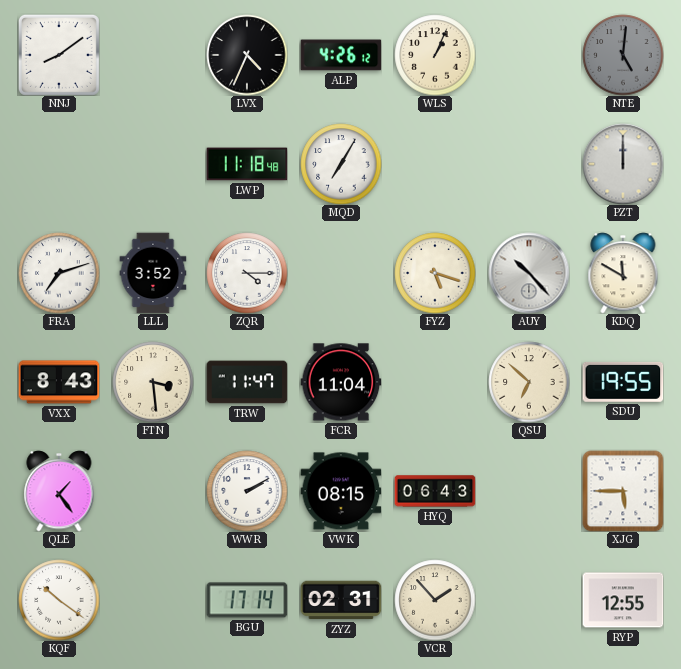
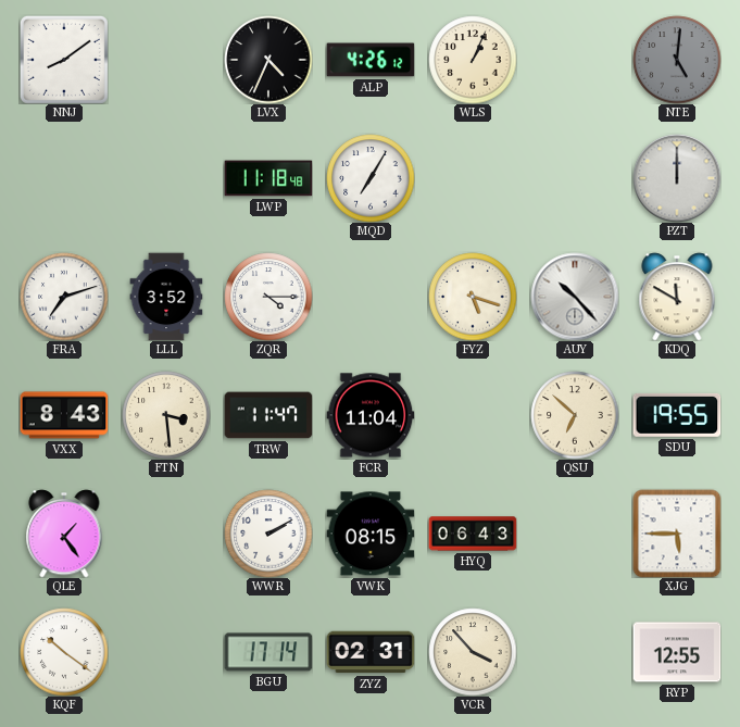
VCR: 1:53 -> 3:53
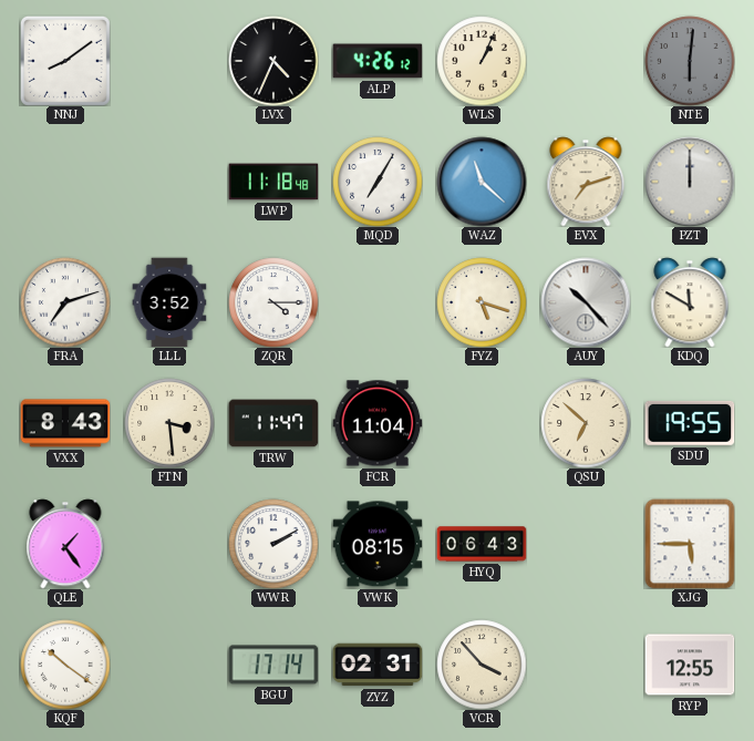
NTE: 5:01 -> 6:01
WAZ: none -> 11:22
EVX: none -> 7:12
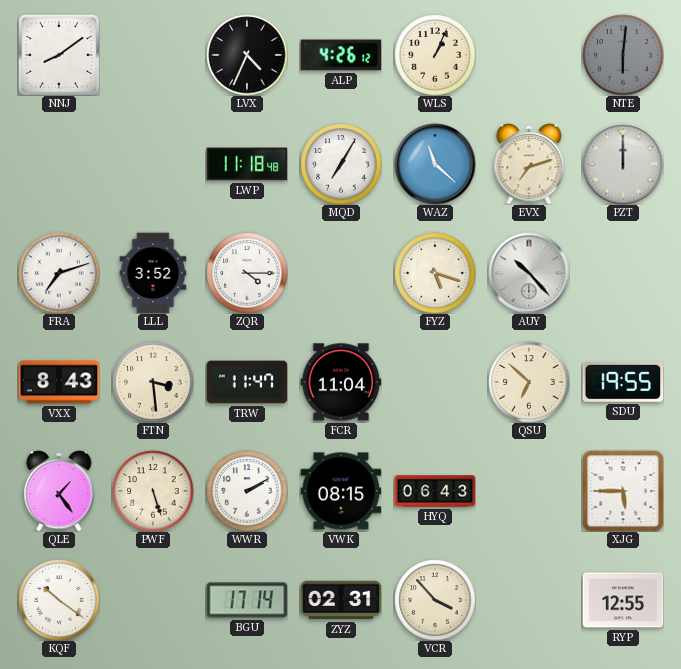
KDQ: 11:50 -> none
PWF: none -> 5:27
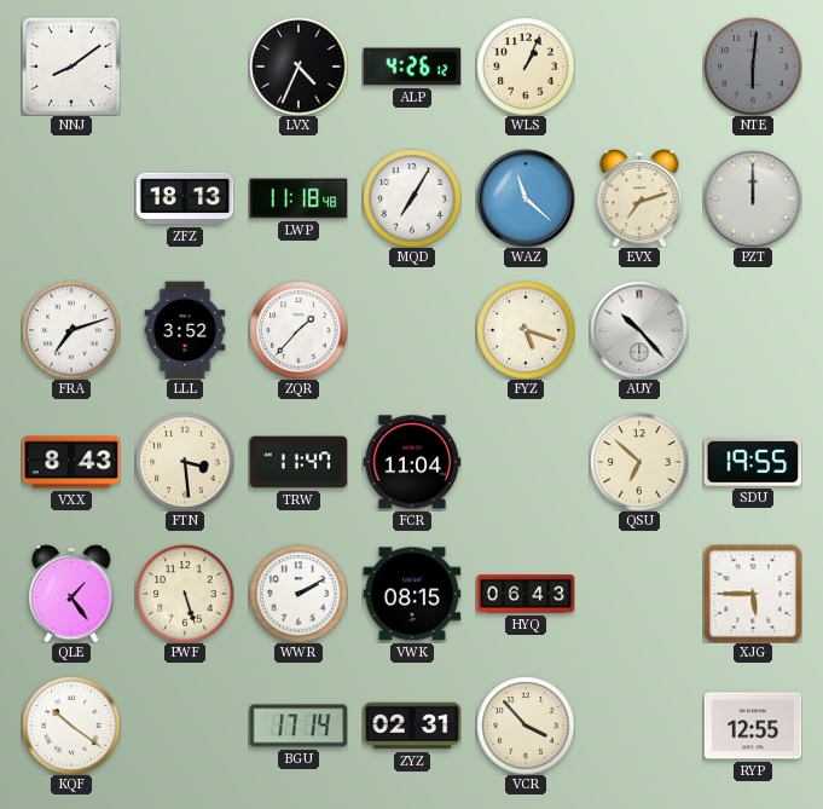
ZFZ: none -> 18:13
ZQR: 4:15 -> 1:37
